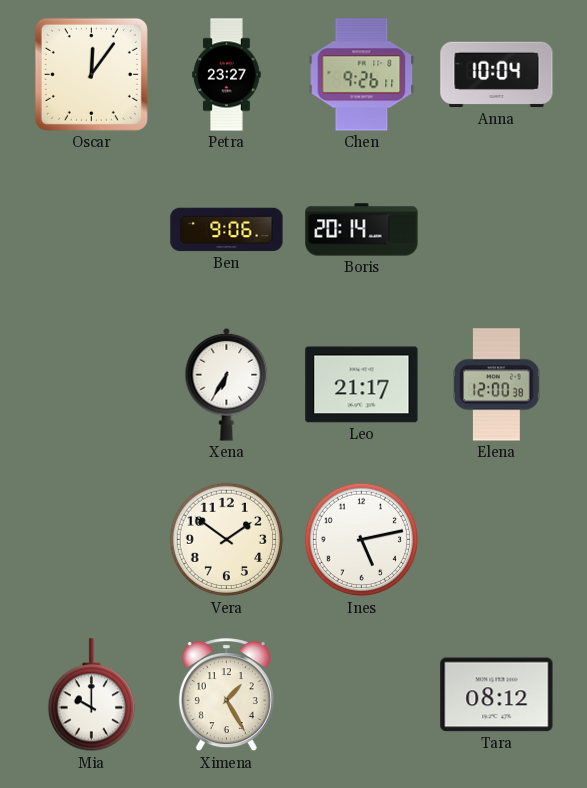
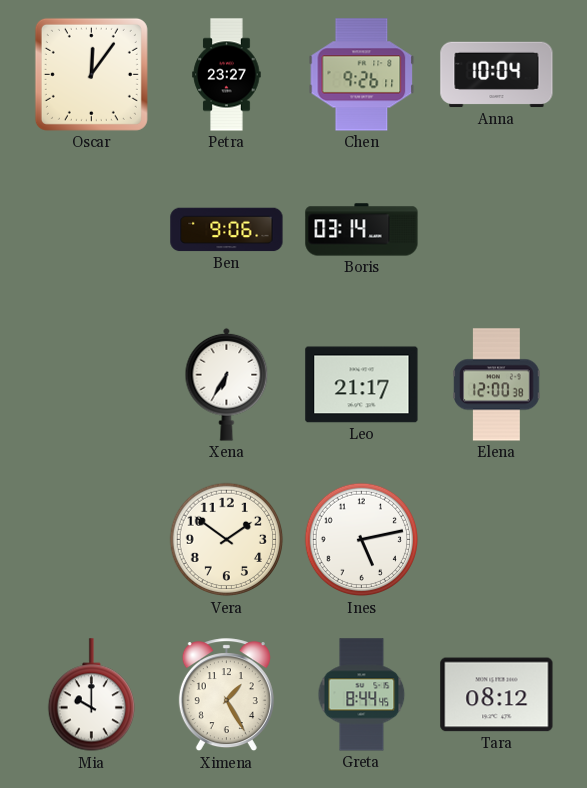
Boris: 20:14 -> 03:14
Greta: none -> 8:44
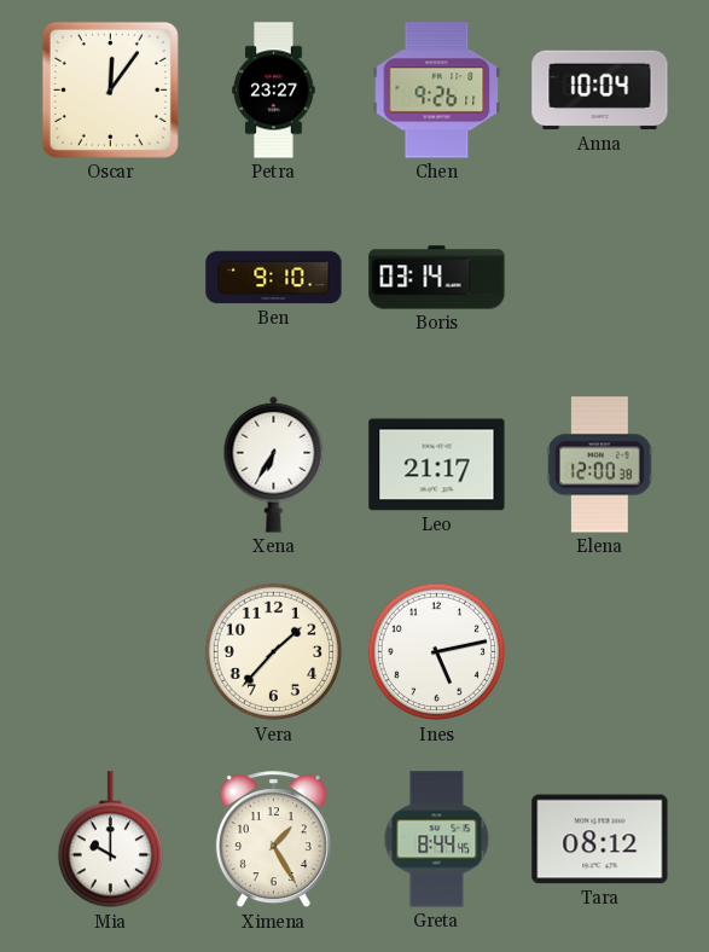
Ben: 9:06 -> 9:10
Vera: 1:51 -> 1:37
